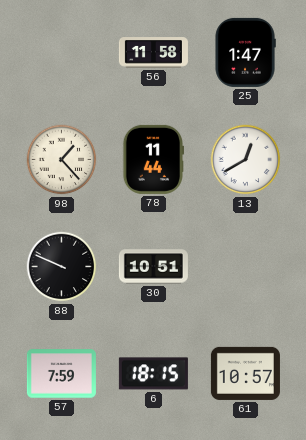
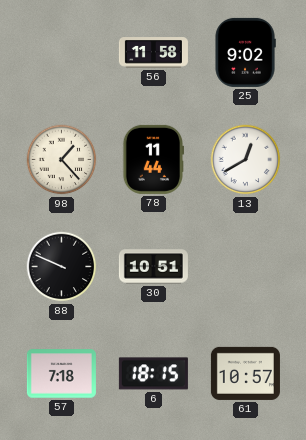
25: 1:47 -> 9:02
57: 7:59 -> 7:18
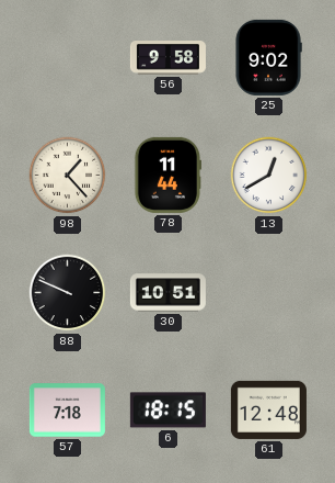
56: 11:58 -> 9:58
61: 10:57 -> 12:48
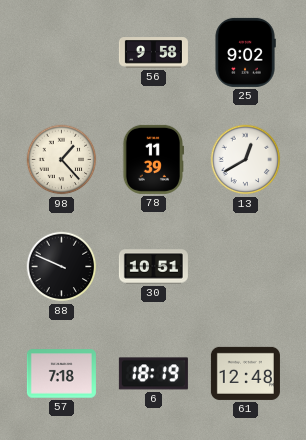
78: 11:44 -> 11:39
6: 18:15 -> 18:19
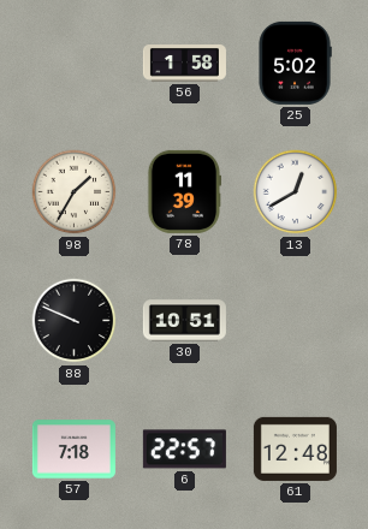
56: 9:58 -> 1:58
25: 9:02 -> 5:02
98: 1:23 -> 1:35
6: 18:19 -> 22:57
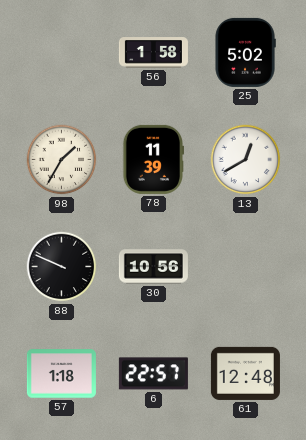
30: 10:51 -> 10:56
57: 7:18 -> 1:18
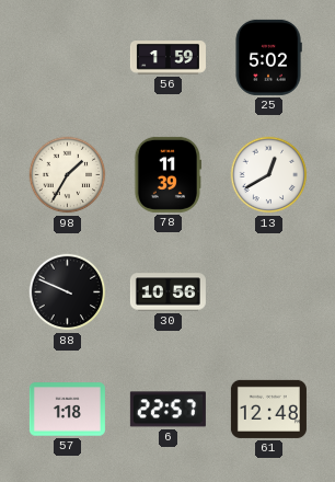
56: 1:58 -> 1:59
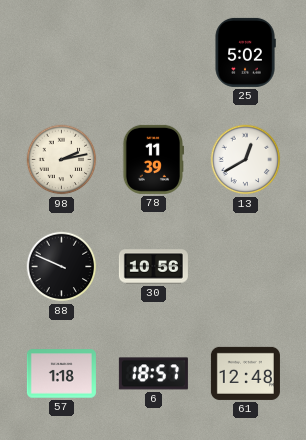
56: 1:59 -> none
98: 1:35 -> 2:13
6: 22:57 -> 18:57
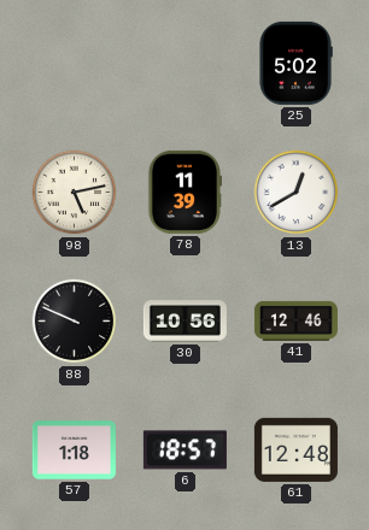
98: 2:13 -> 5:13
41: none -> 12:46
